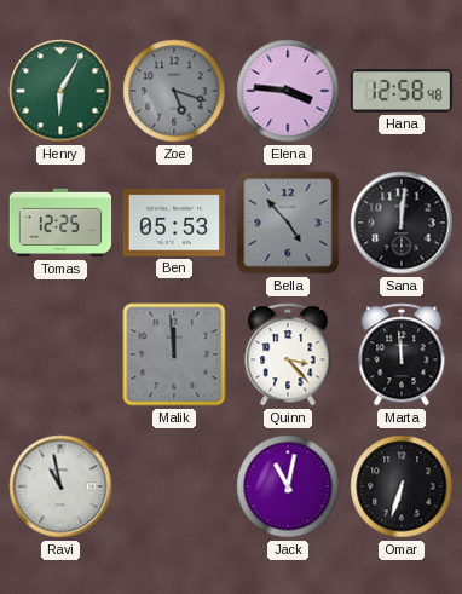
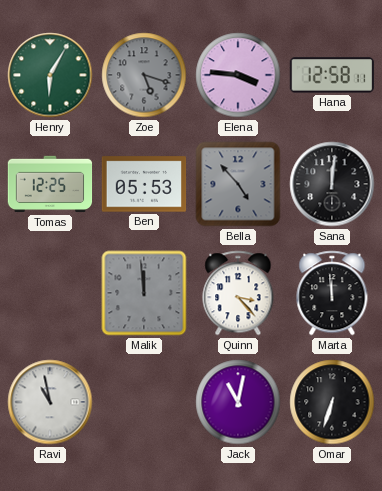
Hana: 12:58:48 -> 12:58:11
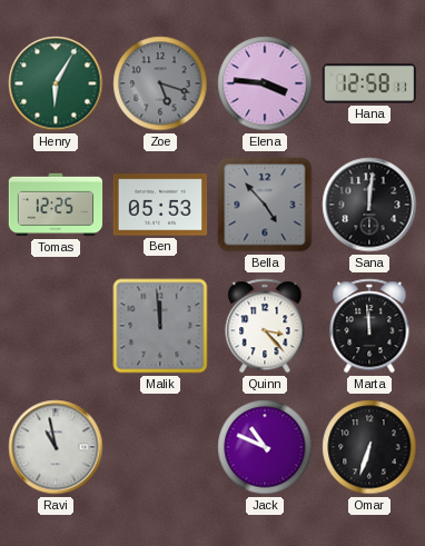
Jack: 11:02 -> 10:49
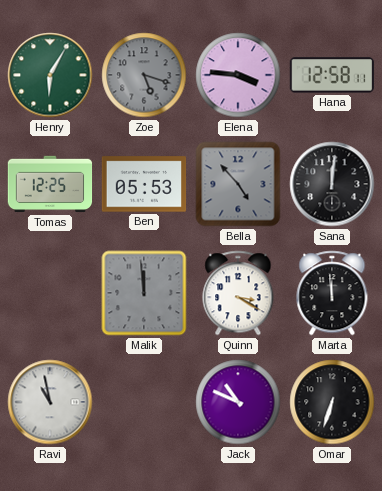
Quinn: 3:23 -> 3:20
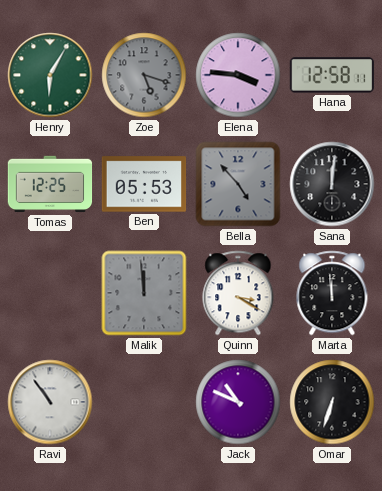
Ravi: 10:58 -> 10:54
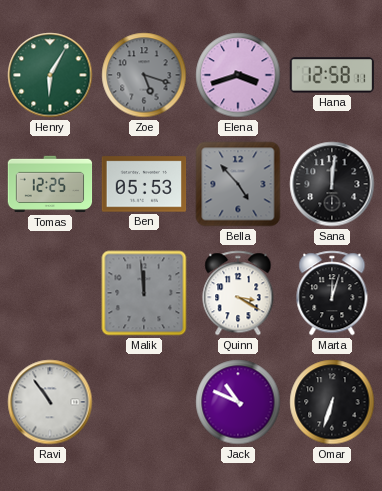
Elena: 3:46 -> 3:42
Marta: 11:59 -> 12:03
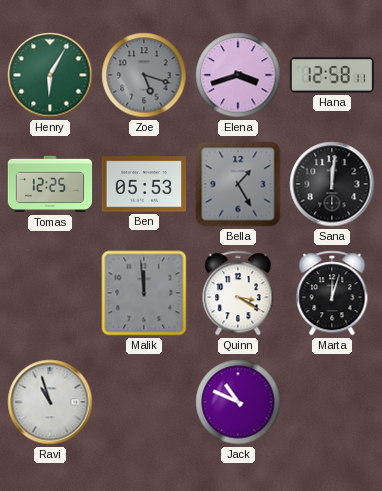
Bella: 4:53 -> 1:25
Ravi: 10:54 -> 10:57
Omar: 6:33 -> none
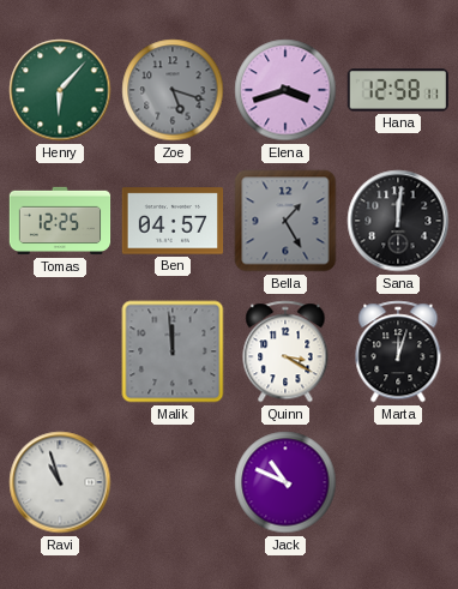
Henry: 6:05 -> 6:07
Ben: 05:53 -> 04:57
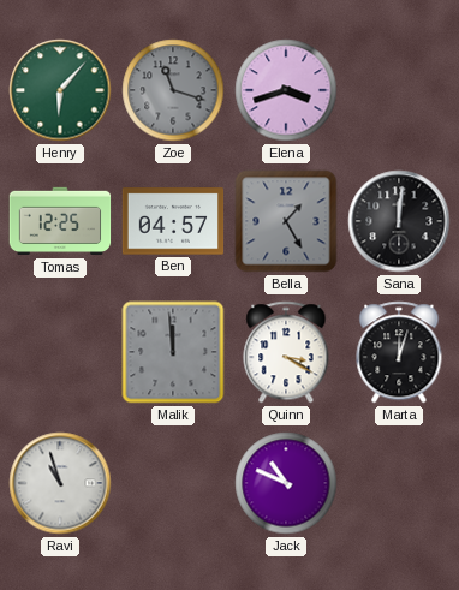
Zoe: 5:18 -> 11:18
Hana: 12:58 -> none
